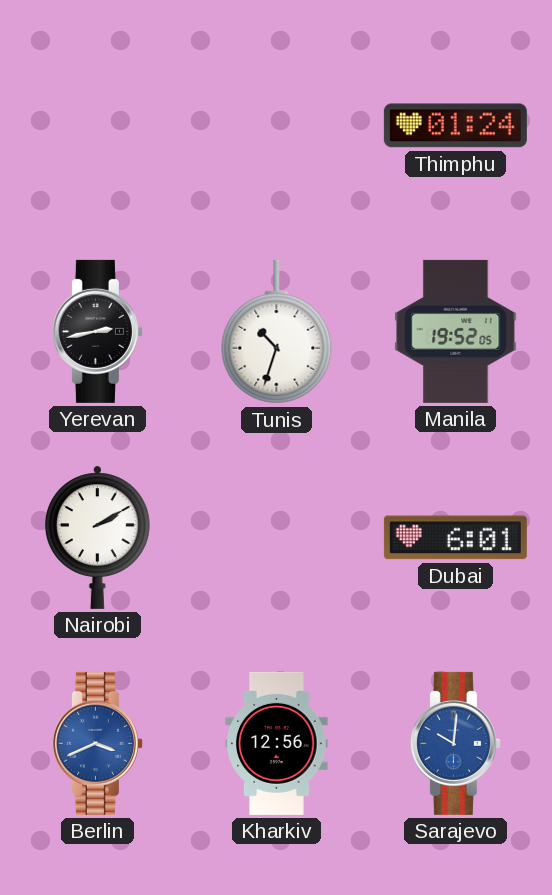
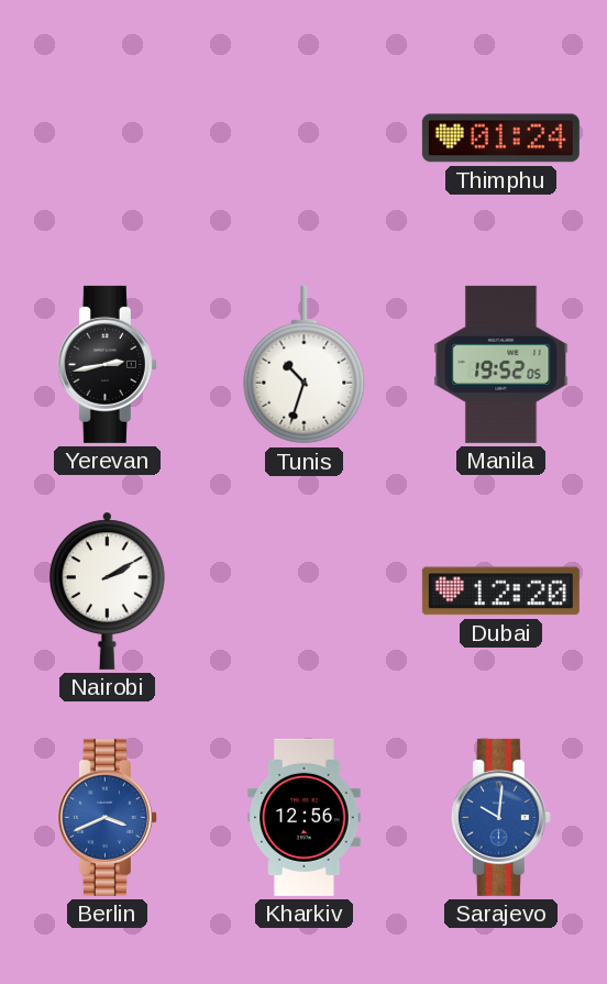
Dubai: 6:01 -> 12:20
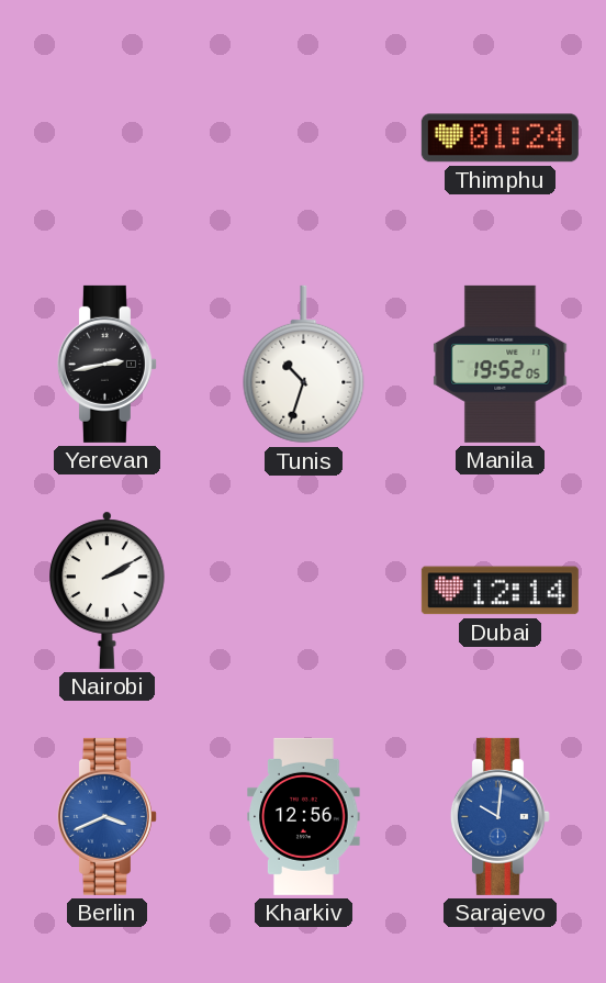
Dubai: 12:20 -> 12:14
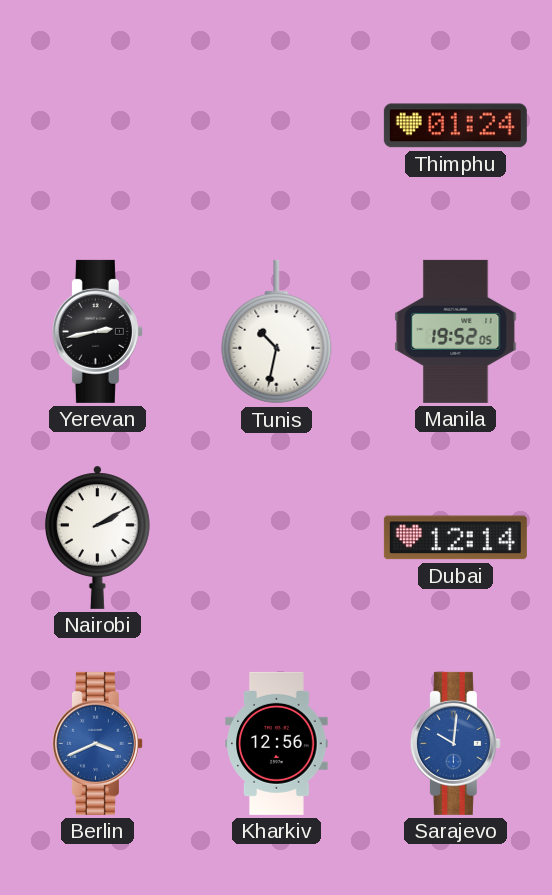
Tunis: 10:33 -> 10:32
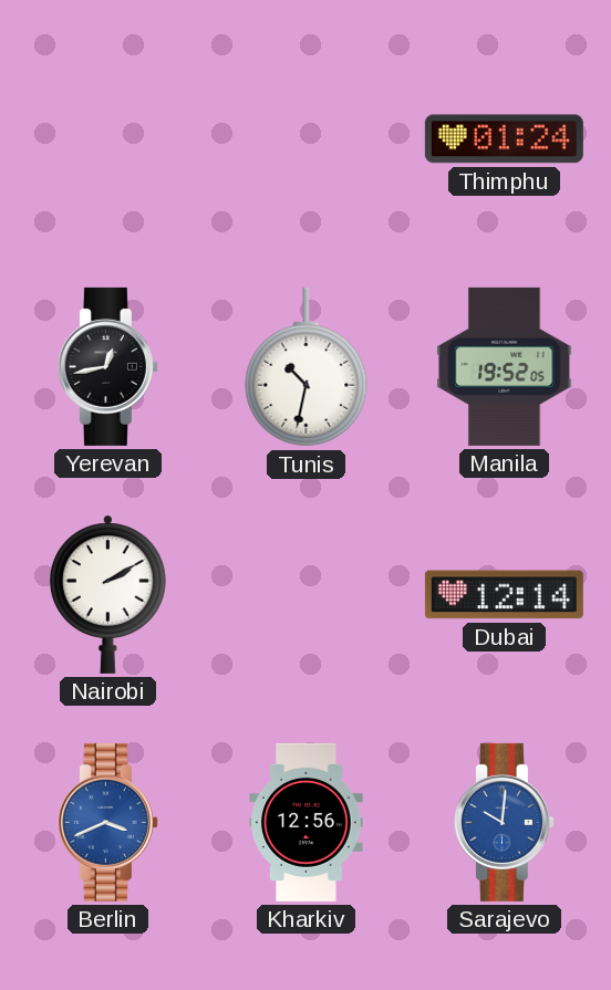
Yerevan: 2:43 -> 12:43
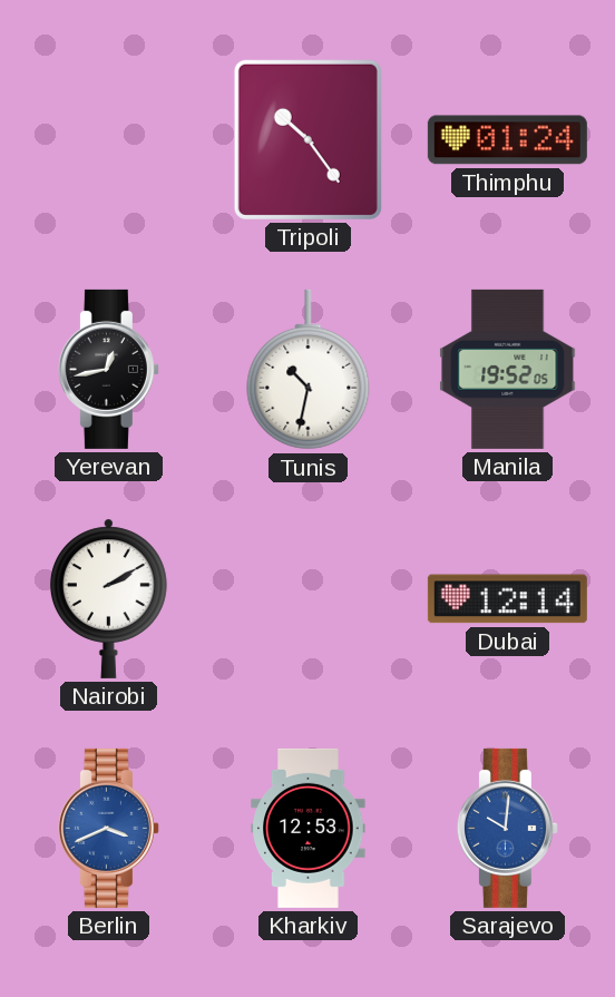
Tripoli: none -> 10:24
Kharkiv: 12:56 -> 12:53
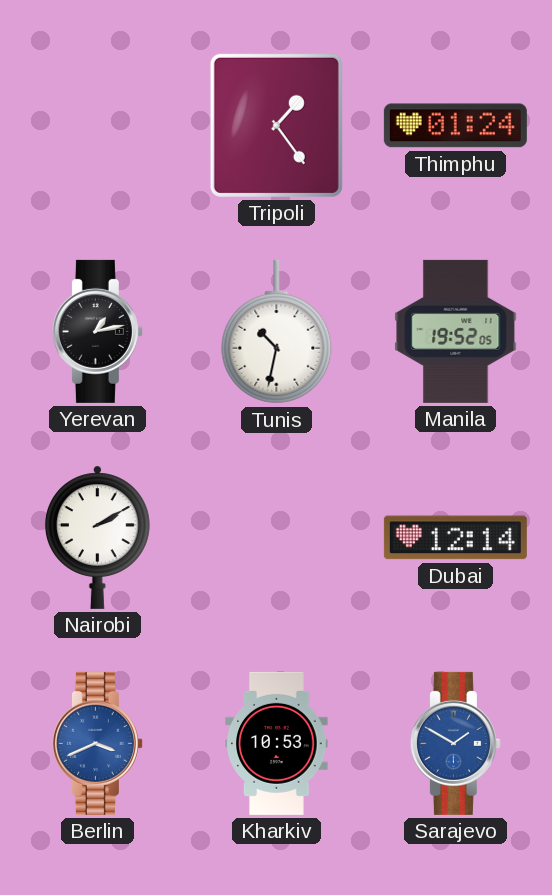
Tripoli: 10:24 -> 1:24
Yerevan: 12:43 -> 1:13
Kharkiv: 12:53 -> 10:53
Sarajevo: 10:01 -> 1:50
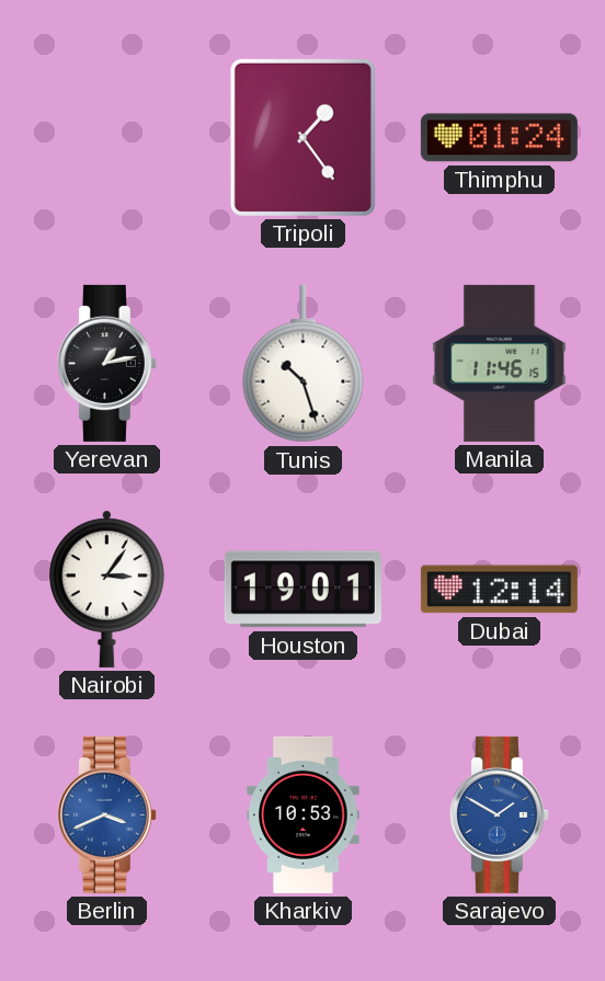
Tunis: 10:32 -> 10:27
Manila: 19:52 -> 11:46
Nairobi: 2:10 -> 3:06
Houston: none -> 19:01
